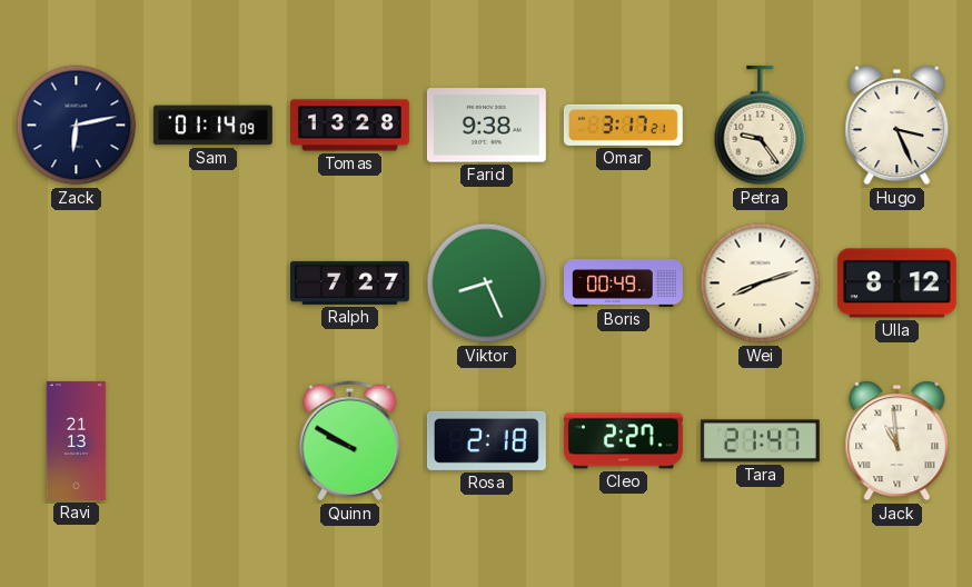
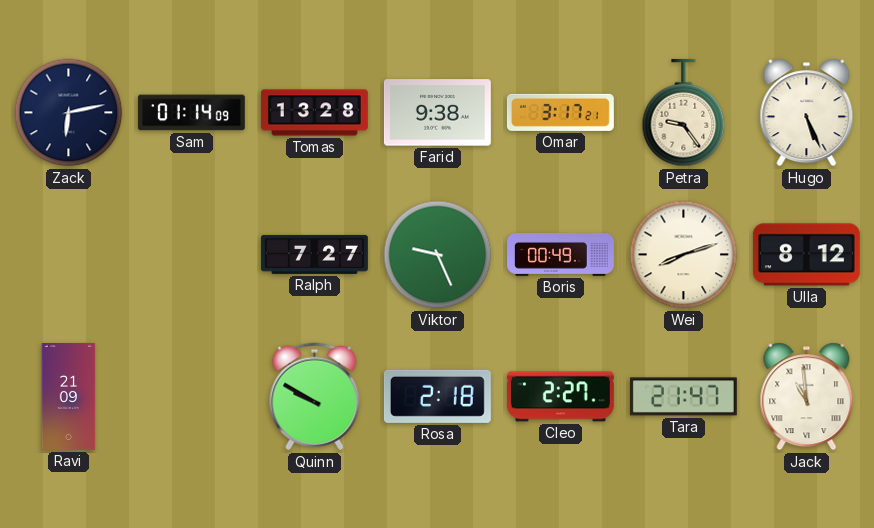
Hugo: 3:26 -> 5:26
Viktor: 8:26 -> 9:26
Ravi: 21:13 -> 21:09
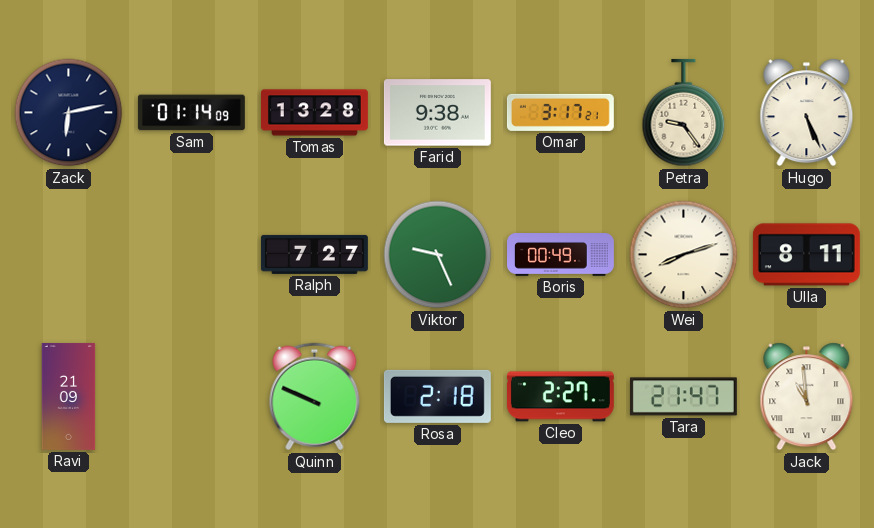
Ulla: 8:12 -> 8:11
Quinn: 9:50 -> 9:49
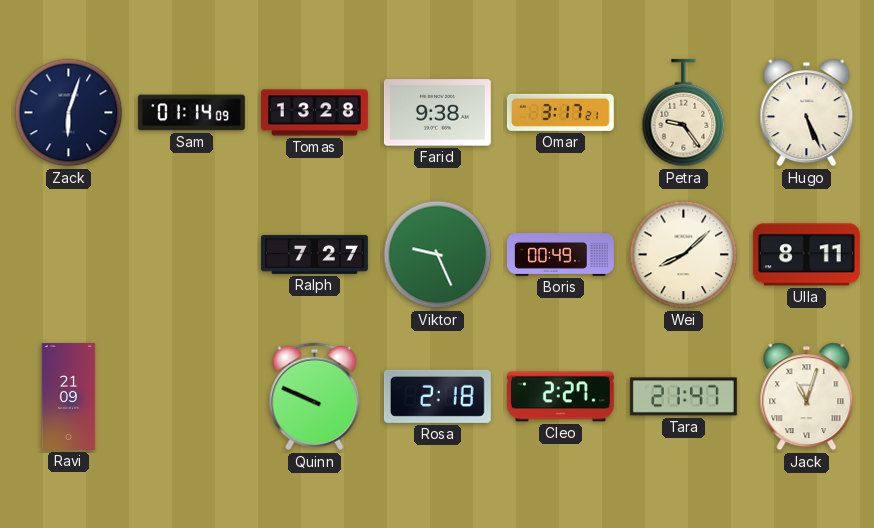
Zack: 6:13 -> 6:03
Wei: 8:12 -> 8:08
Jack: 10:59 -> 11:03
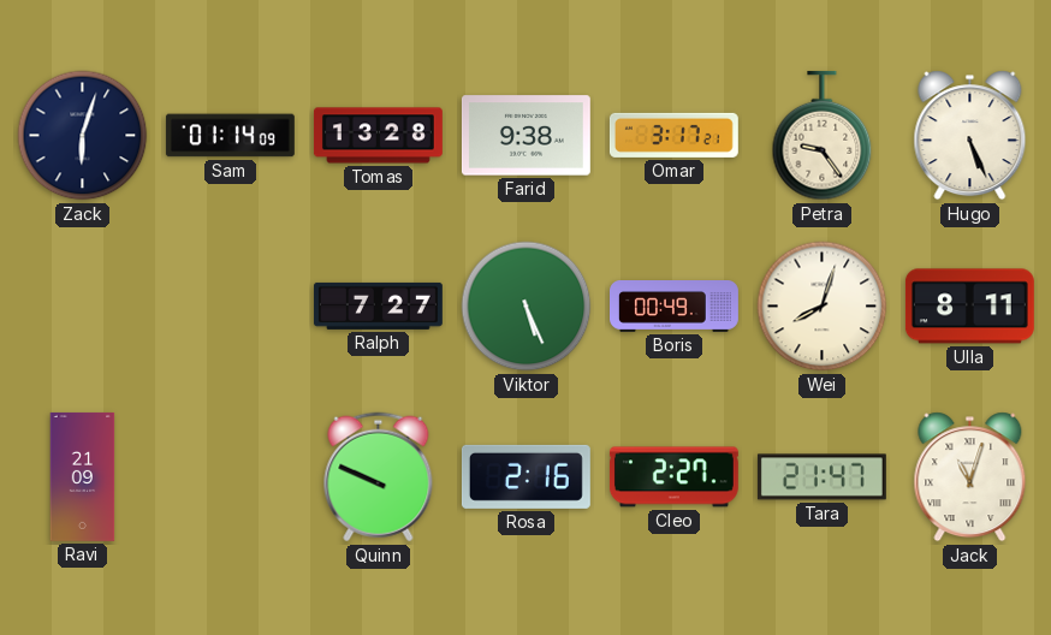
Viktor: 9:26 -> 5:26
Wei: 8:08 -> 8:03
Rosa: 2:18 -> 2:16
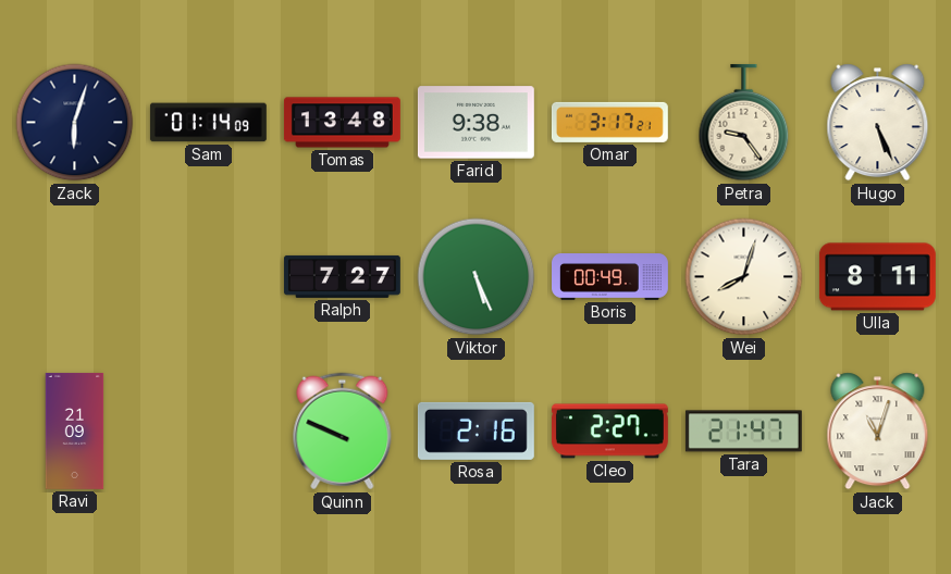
Tomas: 13:28 -> 13:48
